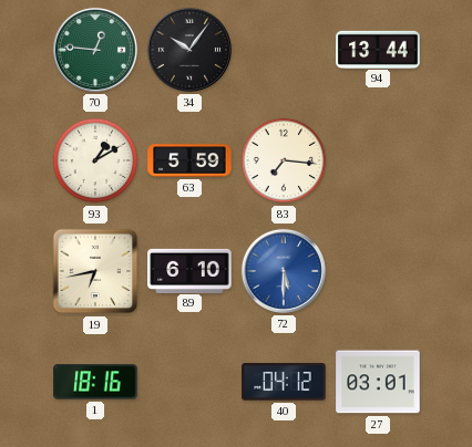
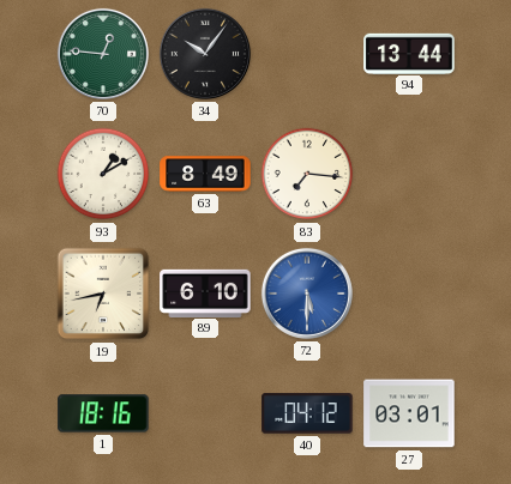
63: 5:59 -> 8:49
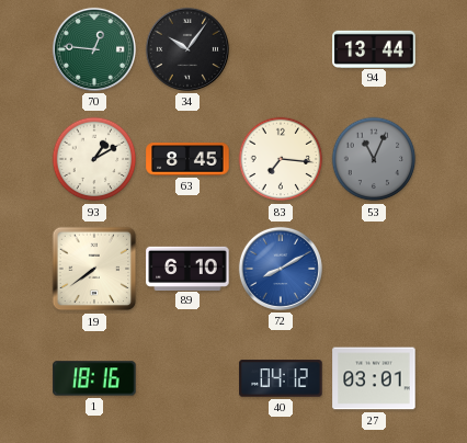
63: 8:49 -> 8:45
53: none -> 11:04
19: 6:43 -> 7:39
72: 5:30 -> 8:10
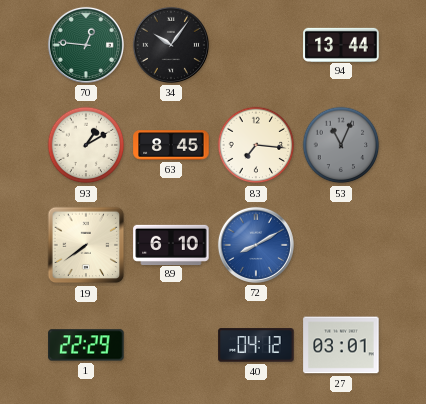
1: 18:16 -> 22:29
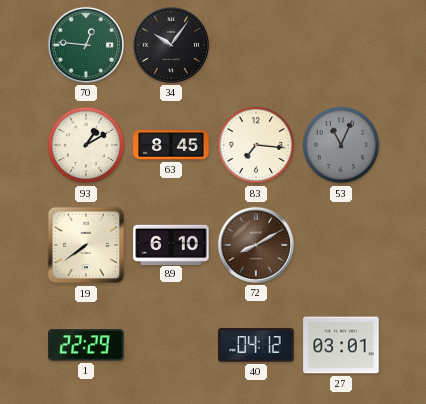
94: 13:44 -> none
72 dial: blue -> brown
